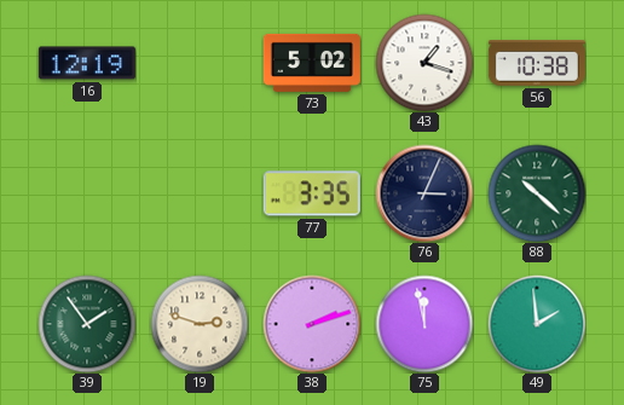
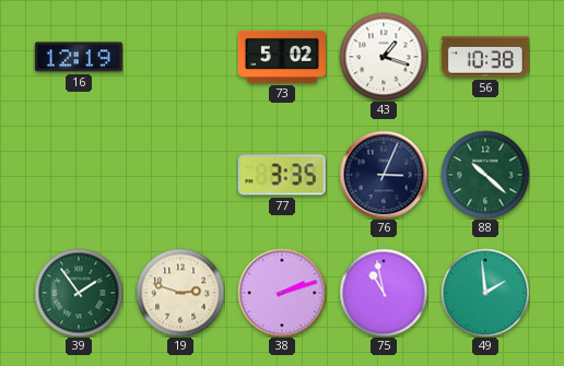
75: 11:58 -> 10:58
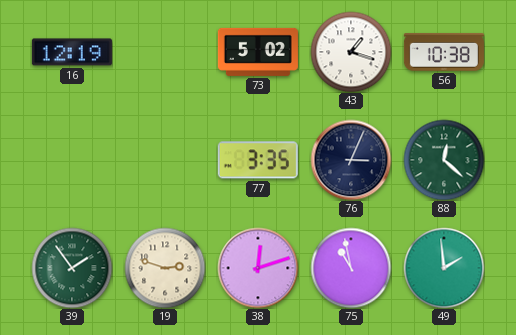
88: 10:22 -> 12:22
38: 2:12 -> 12:12
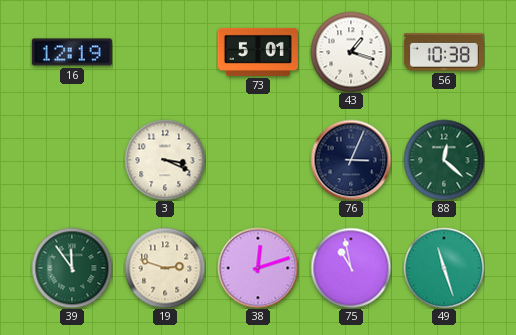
73: 5:02 -> 5:01
3: none -> 3:19
77: 3:35 -> none
39: 1:54 -> 11:54
49: 1:59 -> 11:27
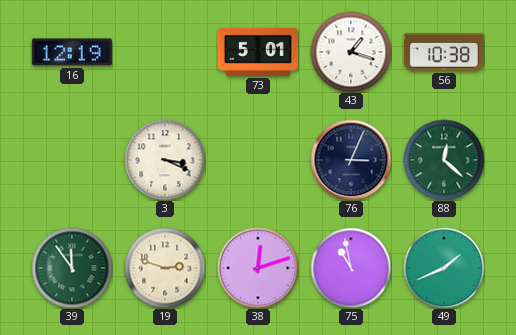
49: 11:27 -> 1:41
